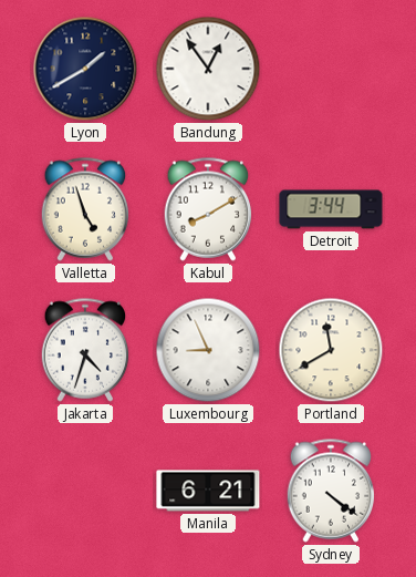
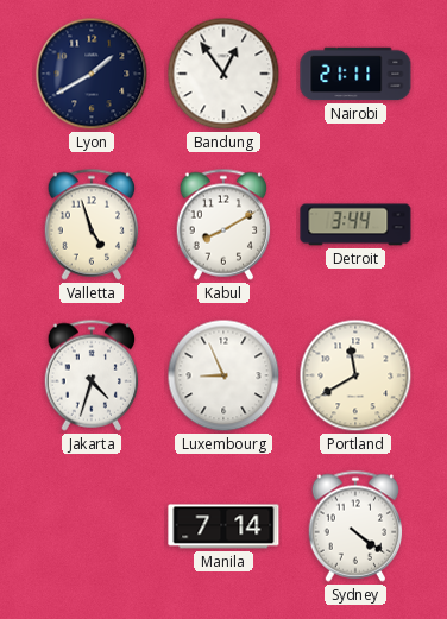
Nairobi: none -> 21:11
Manila: 6:21 -> 7:14
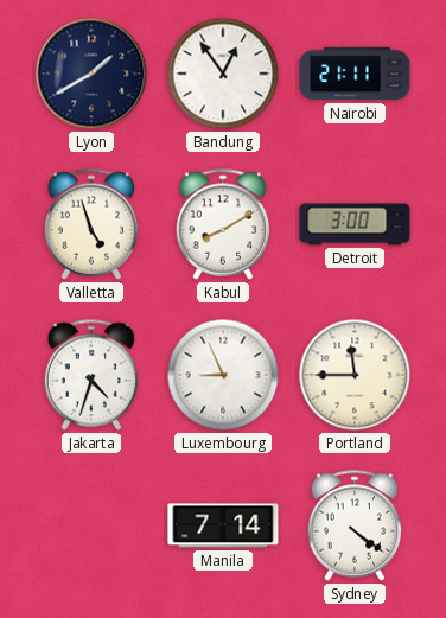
Detroit: 3:44 -> 3:00
Portland: 11:40 -> 11:45
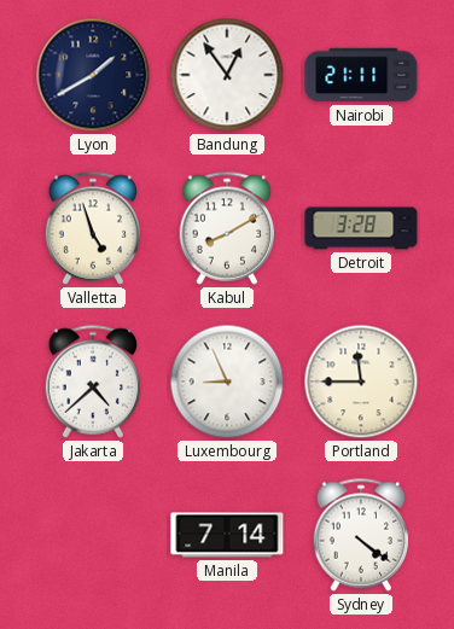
Detroit: 3:00 -> 3:28
Jakarta: 4:33 -> 4:38
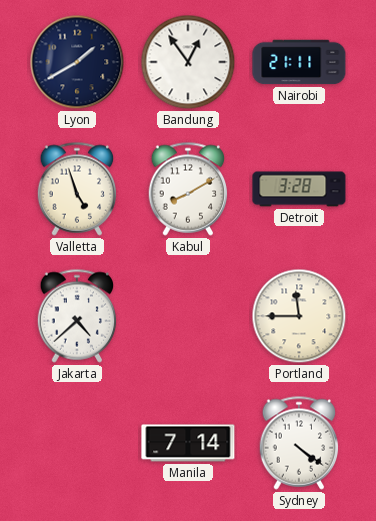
Luxembourg: 8:56 -> none
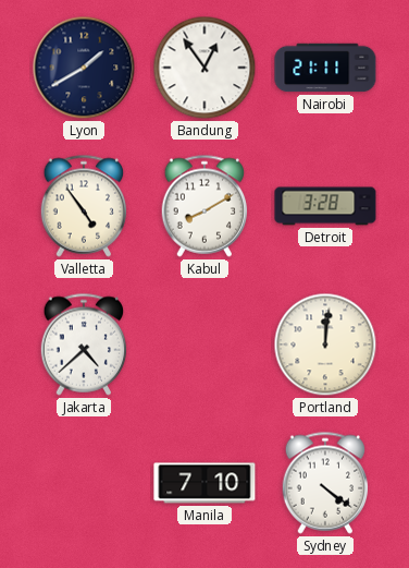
Valletta: 4:57 -> 4:54
Portland: 11:45 -> 12:01
Manila: 7:14 -> 7:10
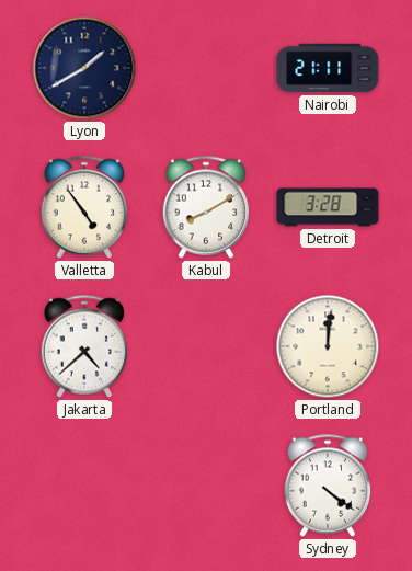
Bandung: 12:54 -> none
Manila: 7:10 -> none
